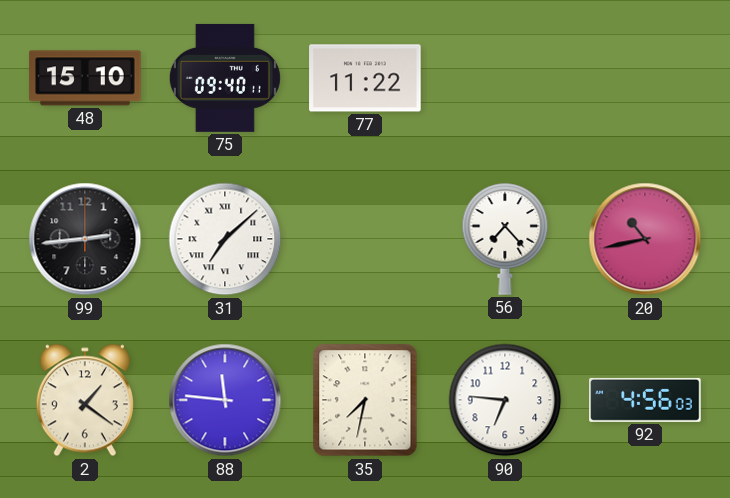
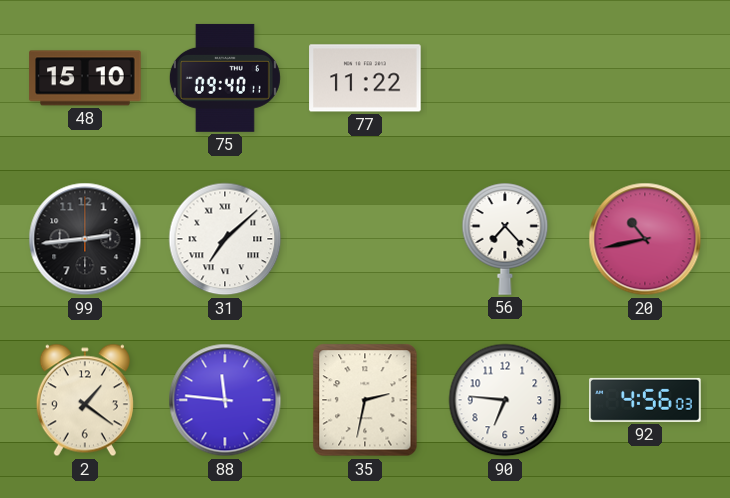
35: 7:32 -> 2:32
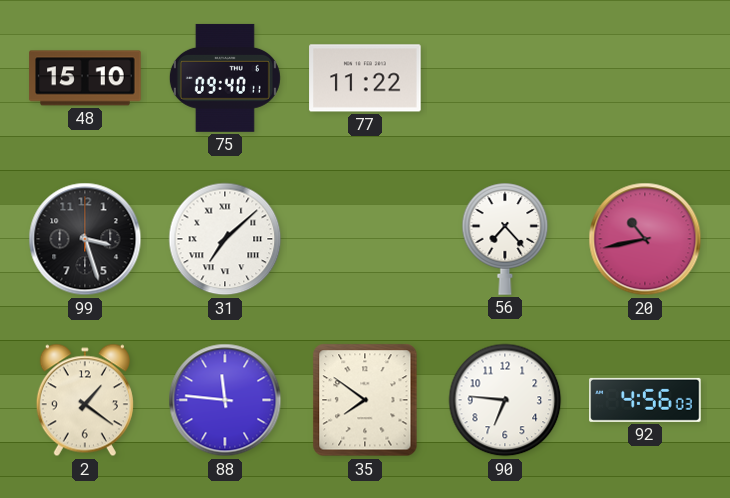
99: 2:44 -> 3:27
35: 2:32 -> 7:51
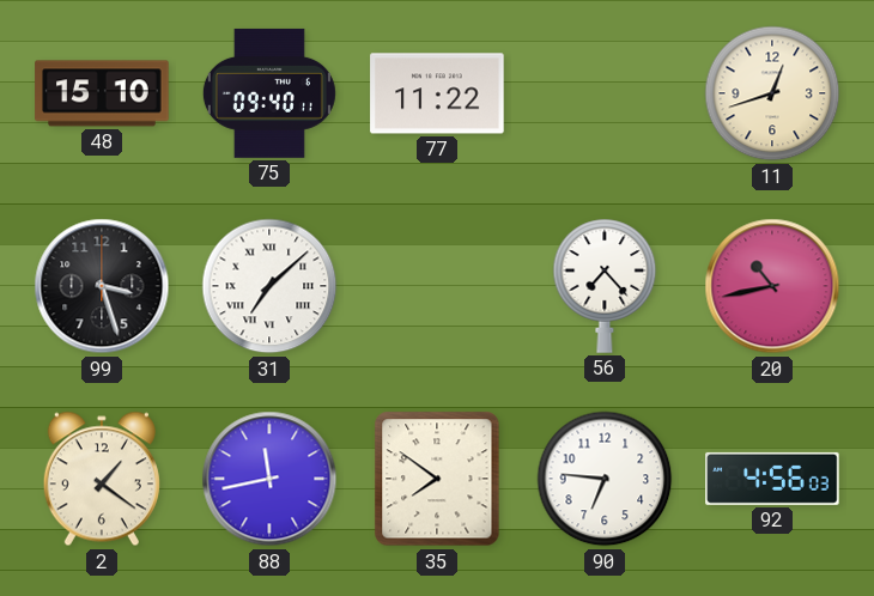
11: none -> 12:42
88: 11:46 -> 11:43
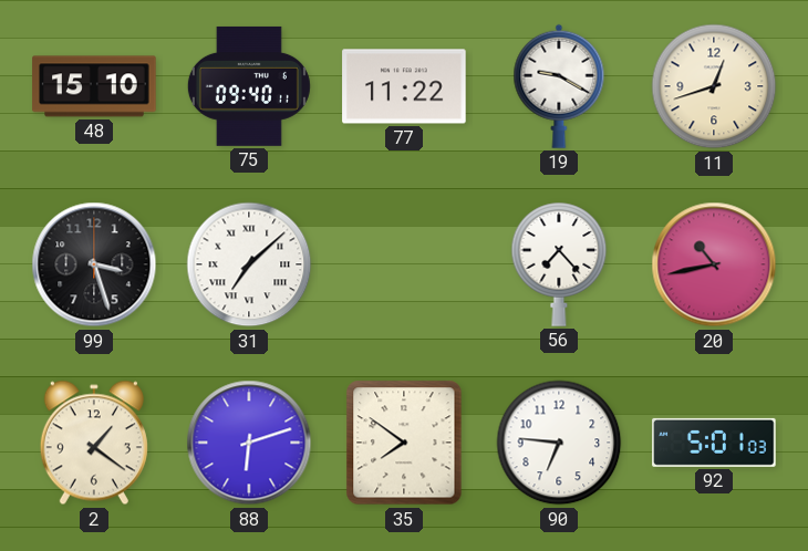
19: none -> 9:20
88: 11:43 -> 6:12
92: 4:56 -> 5:01
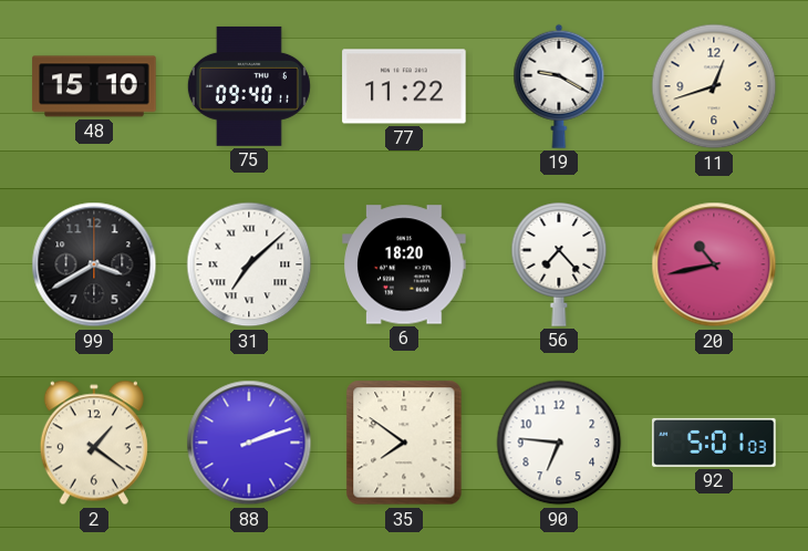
99: 3:27 -> 3:40
6: none -> 18:20
88: 6:12 -> 2:12
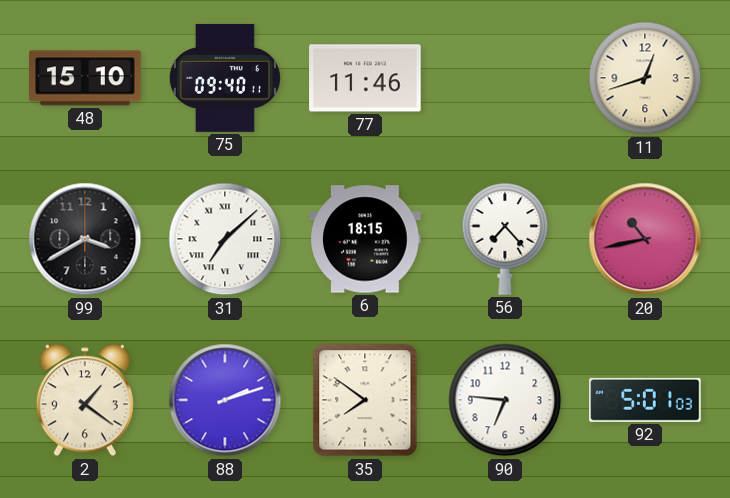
77: 11:22 -> 11:46
19: 9:20 -> none
6: 18:20 -> 18:15
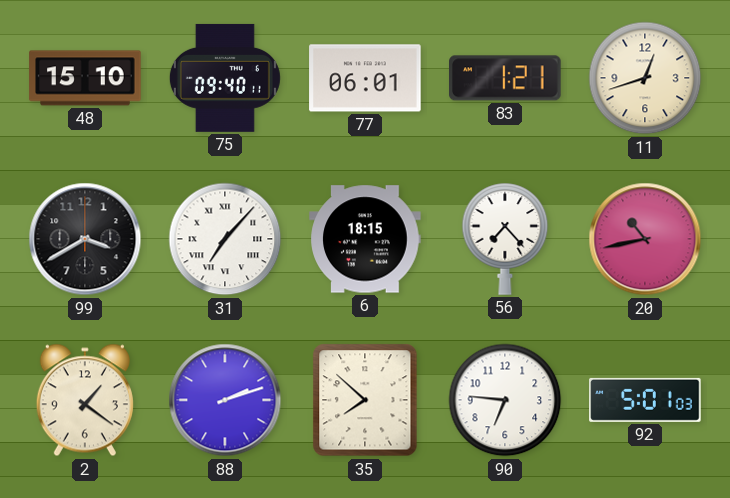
77: 11:46 -> 06:01
83: none -> 1:21
31: 7:08 -> 7:07
35: 7:51 -> 7:52
